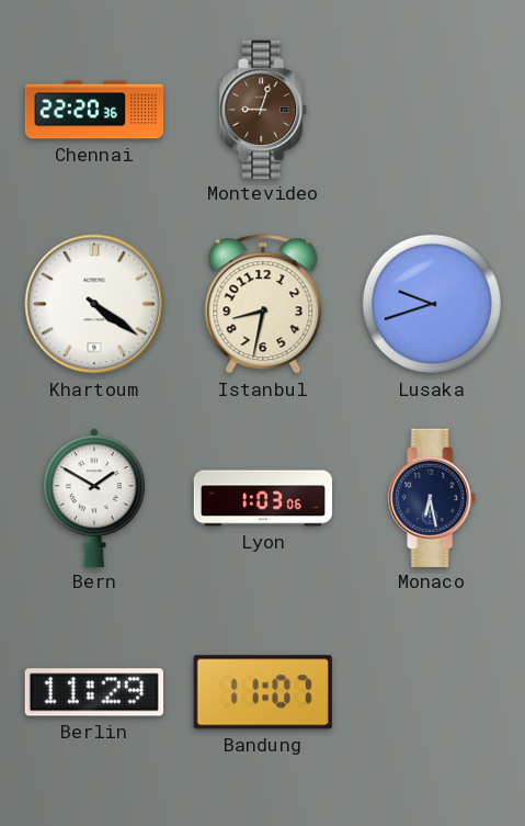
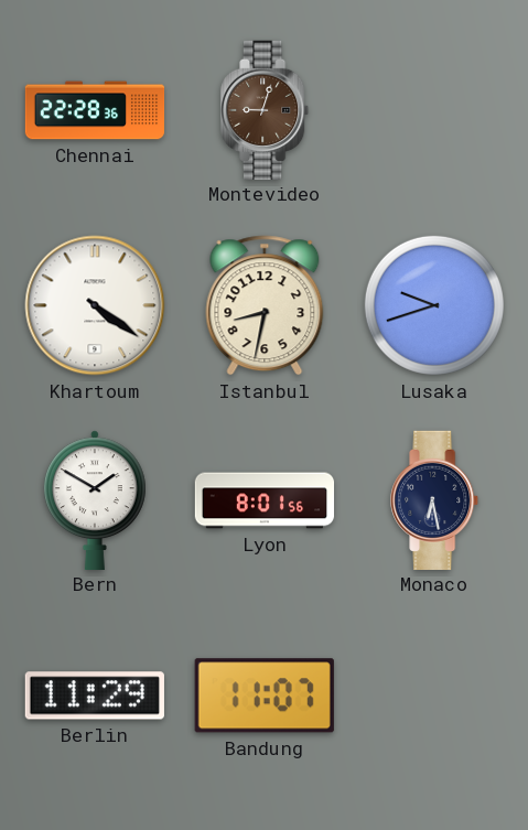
Chennai: 22:20 -> 22:28
Lyon: 1:03 -> 8:01
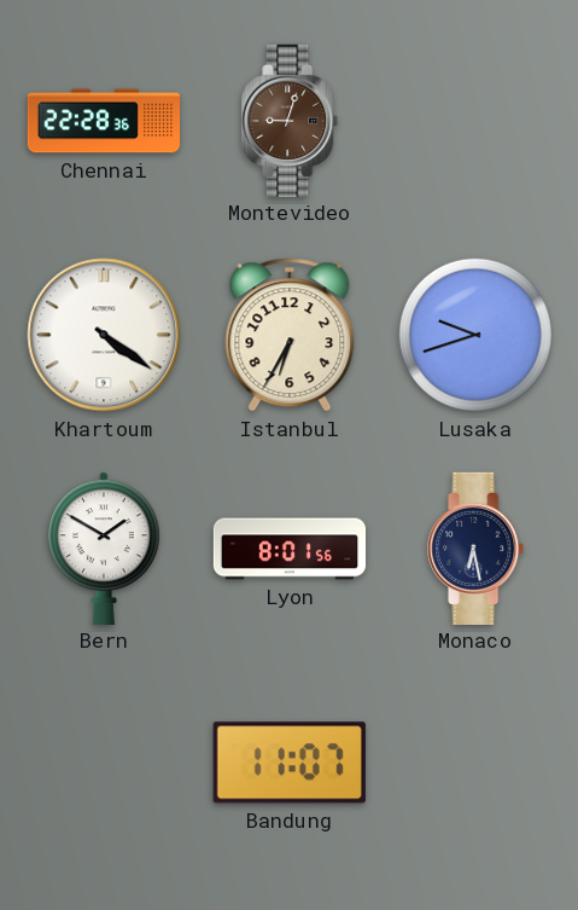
Istanbul: 8:32 -> 6:35
Berlin: 11:29 -> none
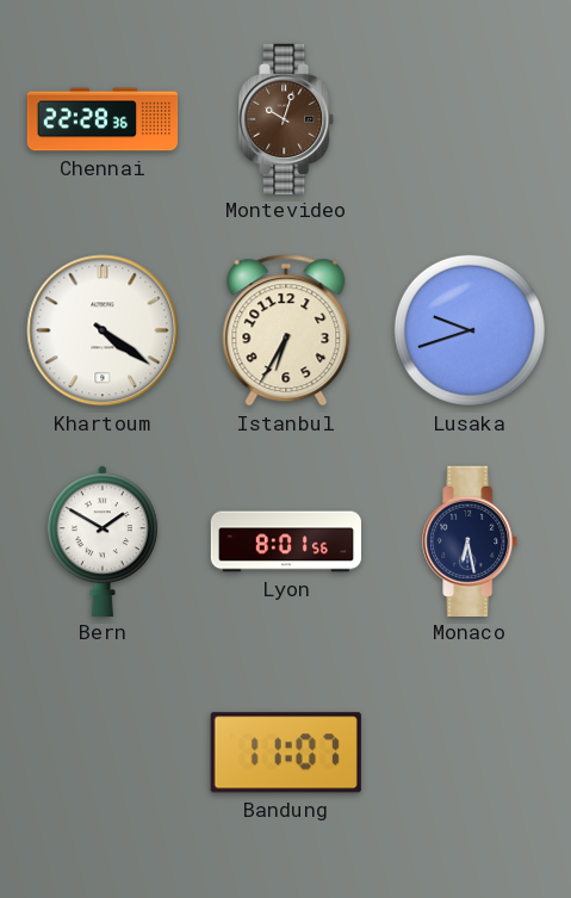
Montevideo: 9:03 -> 10:03
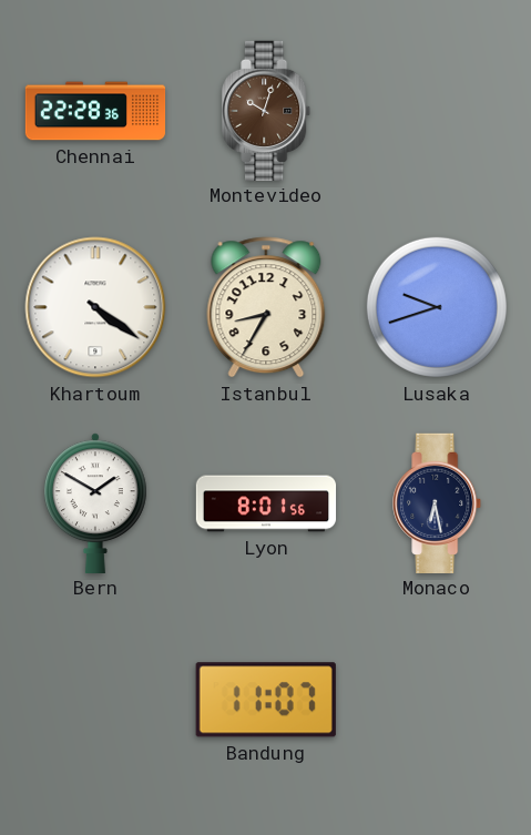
Istanbul: 6:35 -> 8:35
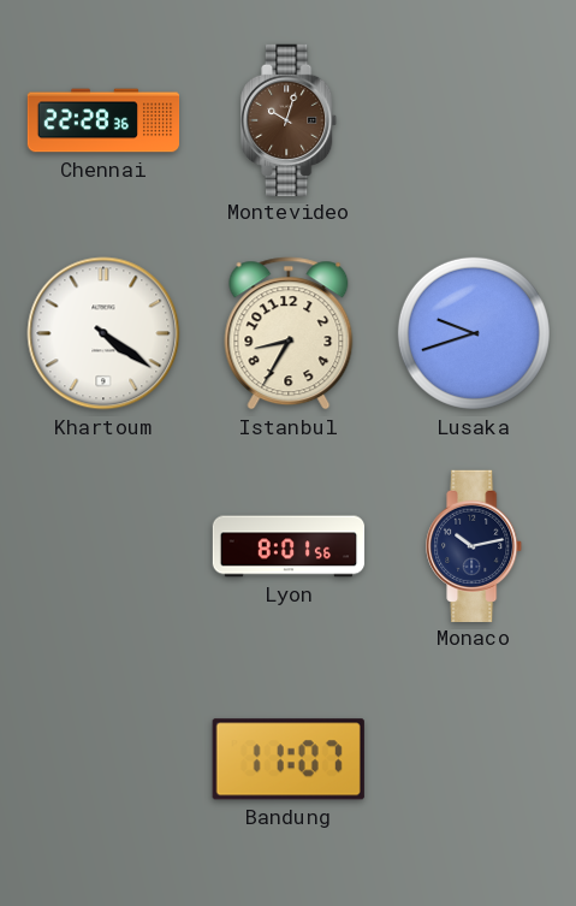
Bern: 1:50 -> none
Monaco: 6:28 -> 10:13
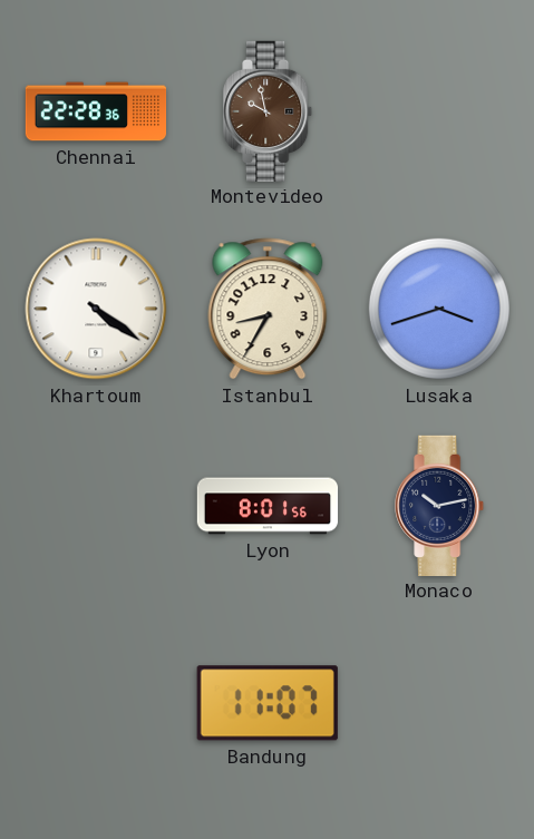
Montevideo: 10:03 -> 9:58
Lusaka: 9:42 -> 3:42
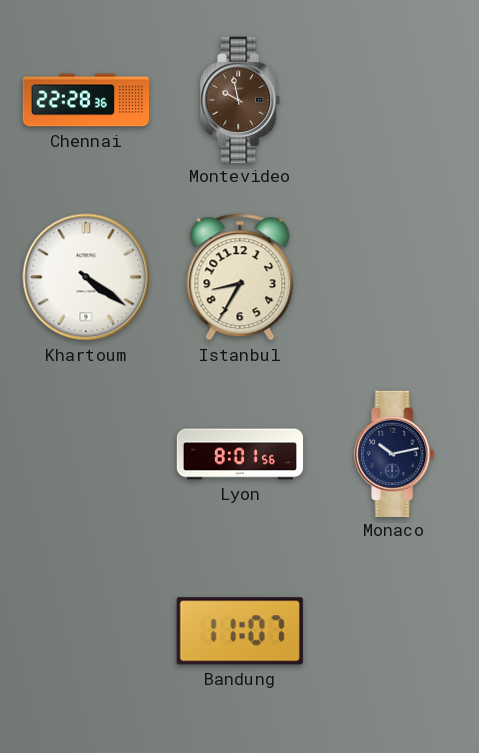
Lusaka: 3:42 -> none
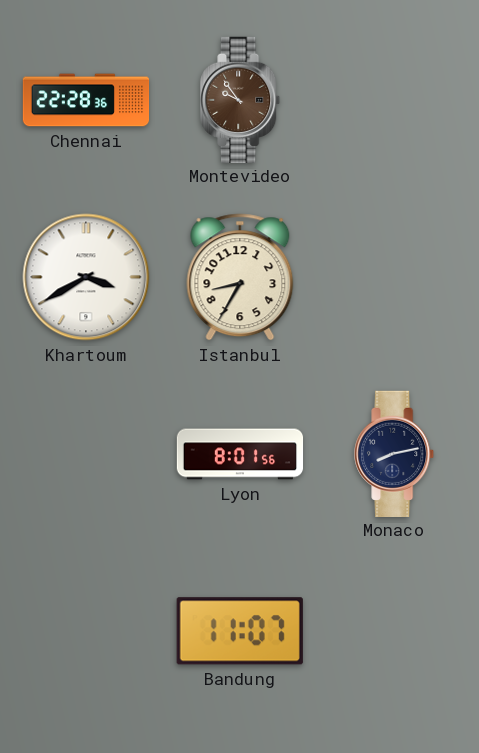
Montevideo: 9:58 -> 9:54
Khartoum: 4:21 -> 3:40
Monaco: 10:13 -> 8:13
